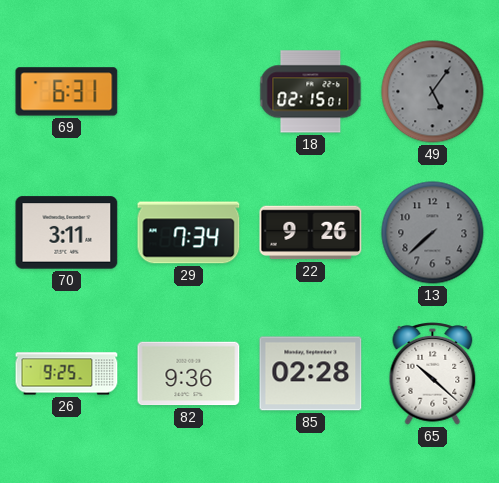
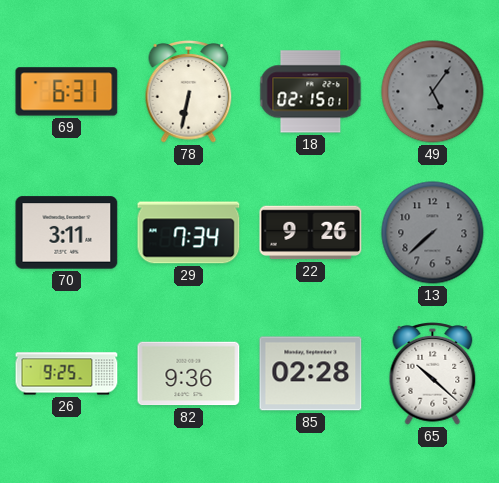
78: none -> 6:32
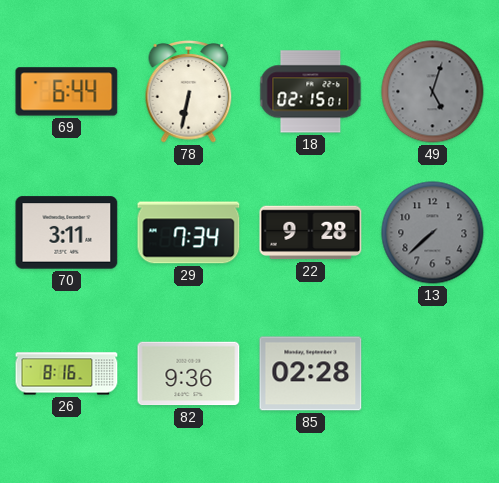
69: 6:31 -> 6:44
49: 5:06 -> 5:03
22: 9:26 -> 9:28
26: 9:25 -> 8:16
65: 10:22 -> none
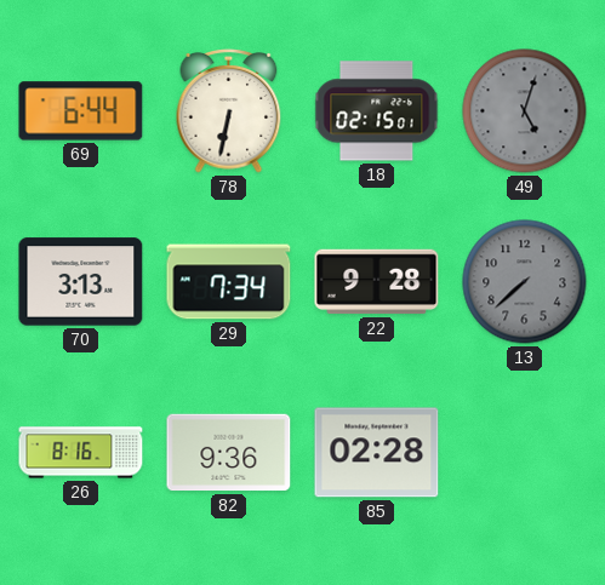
70: 3:11 -> 3:13
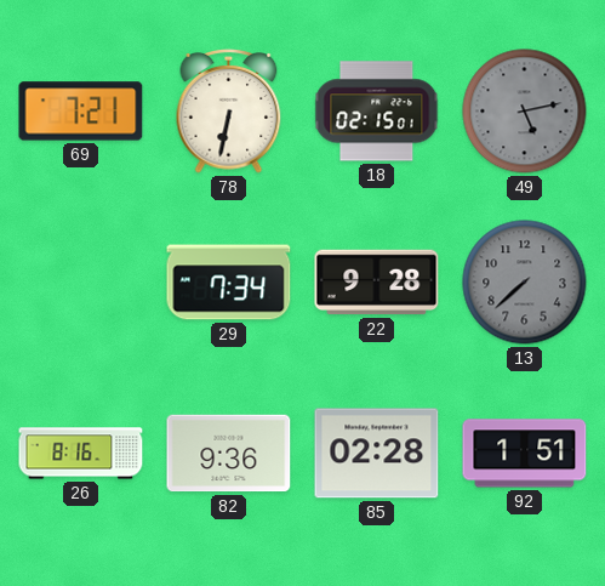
69: 6:44 -> 7:21
49: 5:03 -> 5:13
70: 3:13 -> none
92: none -> 1:51
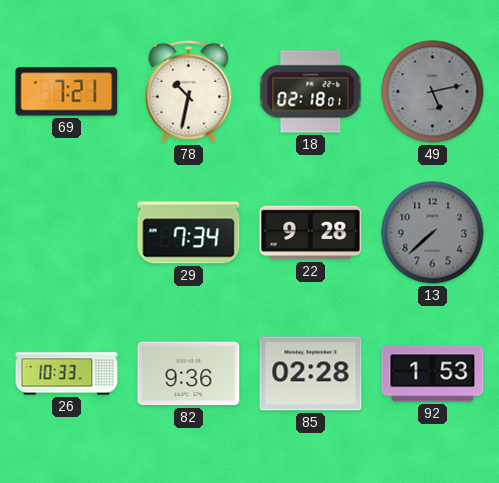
78: 6:32 -> 10:32
18: 02:15 -> 02:18
26: 8:16 -> 10:33
92: 1:51 -> 1:53
